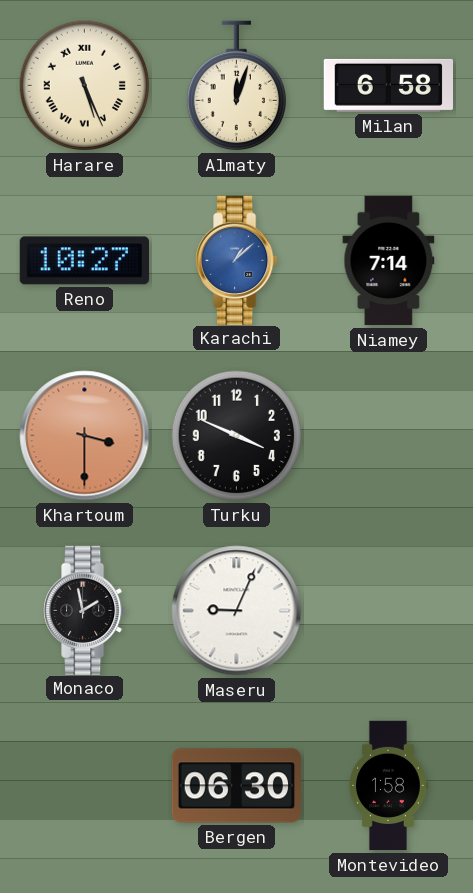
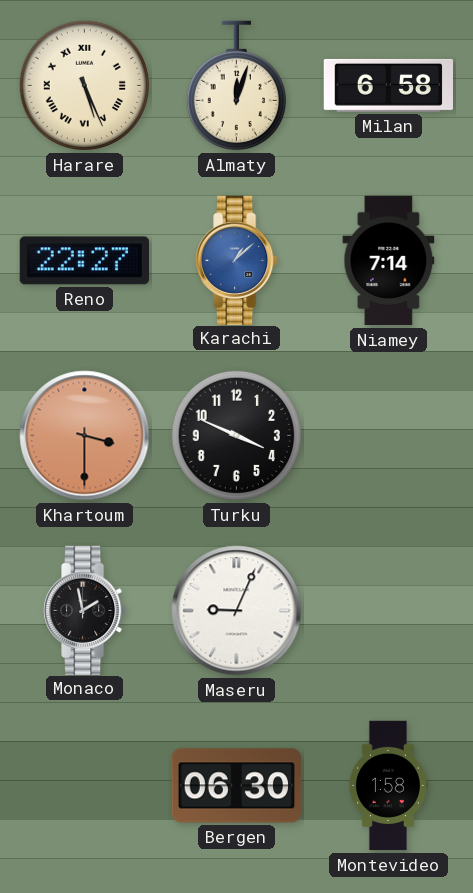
Reno: 10:27 -> 22:27
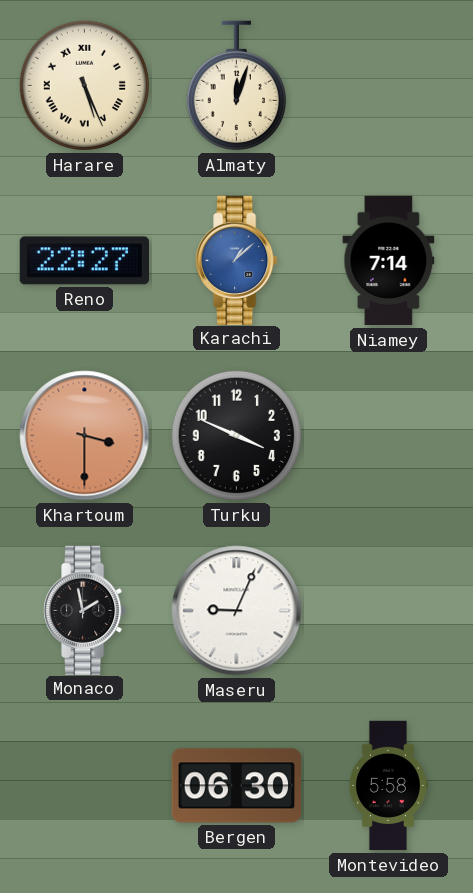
Milan: 6:58 -> none
Montevideo: 1:58 -> 5:58
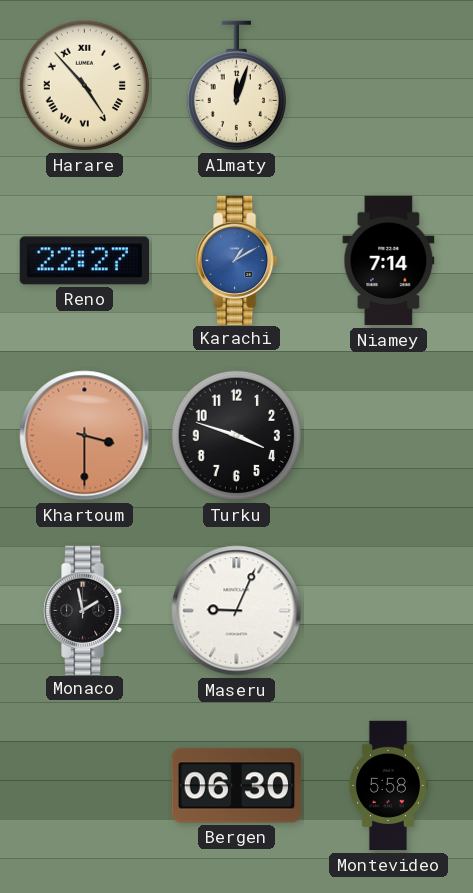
Harare: 5:26 -> 4:53
Karachi: 1:08 -> 1:10
Turku: 3:49 -> 3:48
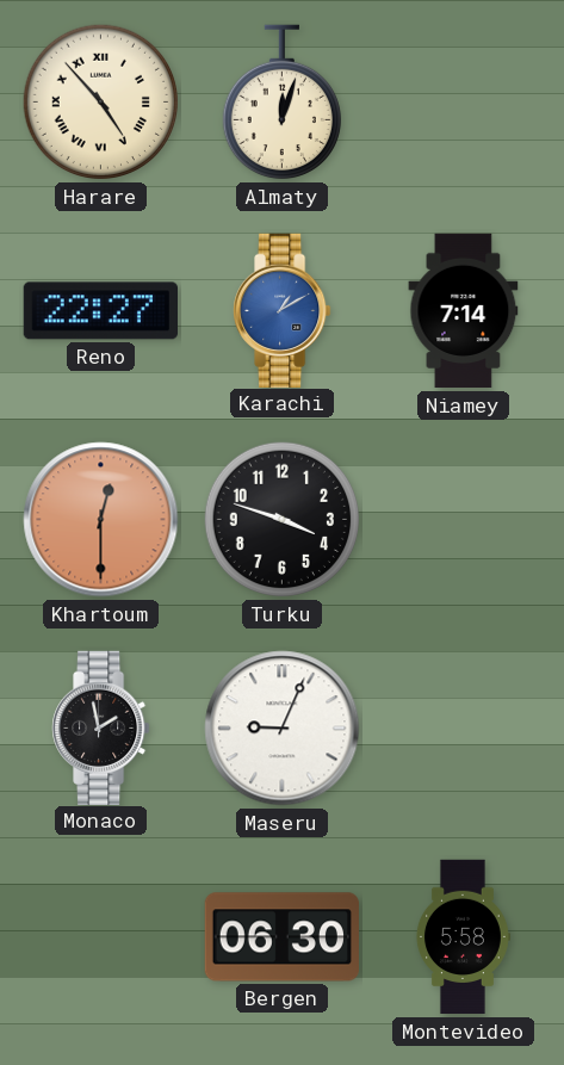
Khartoum: 3:30 -> 12:30
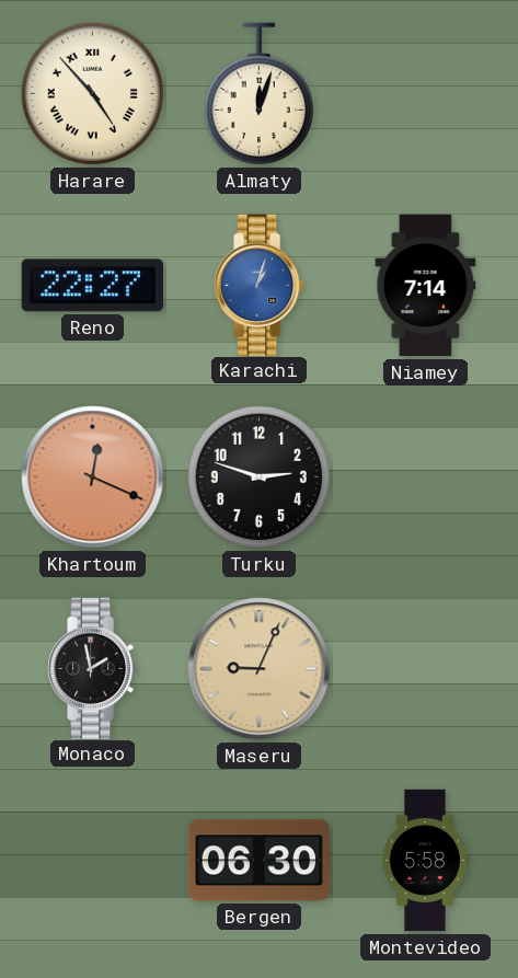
Karachi: 1:10 -> 1:03
Khartoum: 12:30 -> 12:19
Turku: 3:48 -> 2:48
Maseru dial: white -> champagne
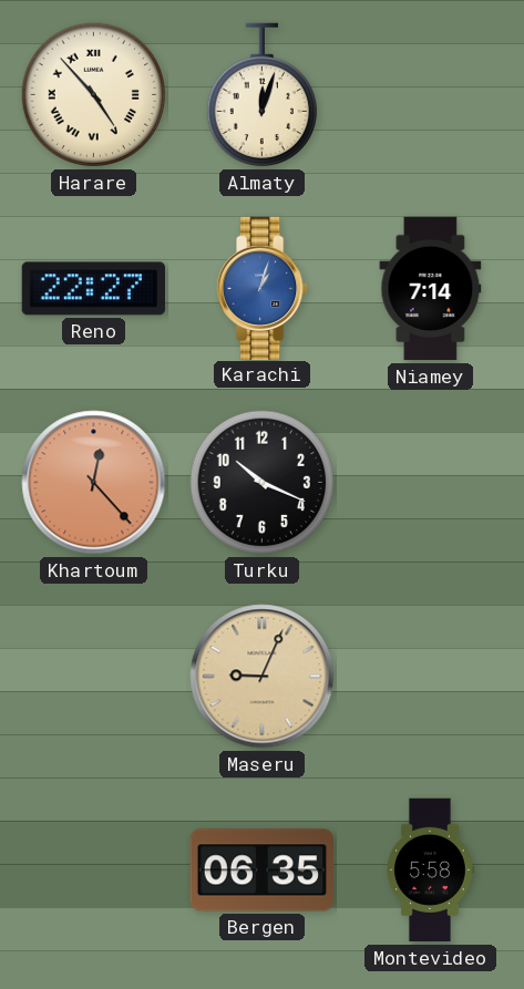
Khartoum: 12:19 -> 12:23
Turku: 2:48 -> 10:19
Monaco: 1:58 -> none
Bergen: 06:30 -> 06:35
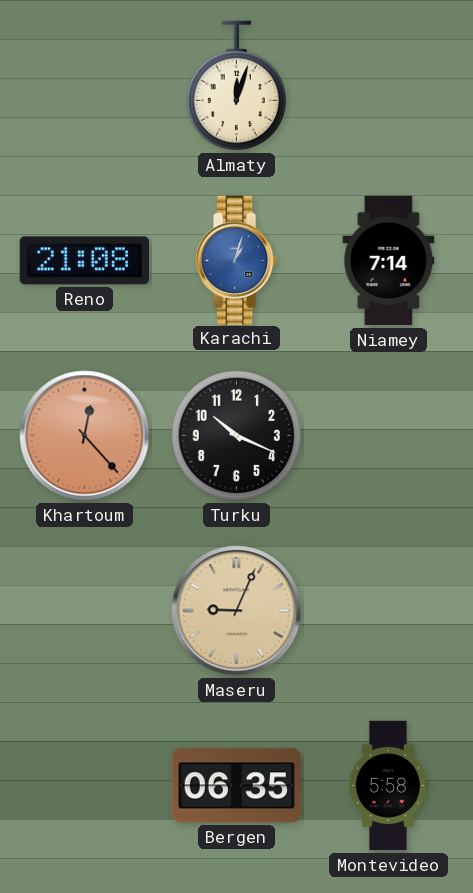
Harare: 4:53 -> none
Reno: 22:27 -> 21:08
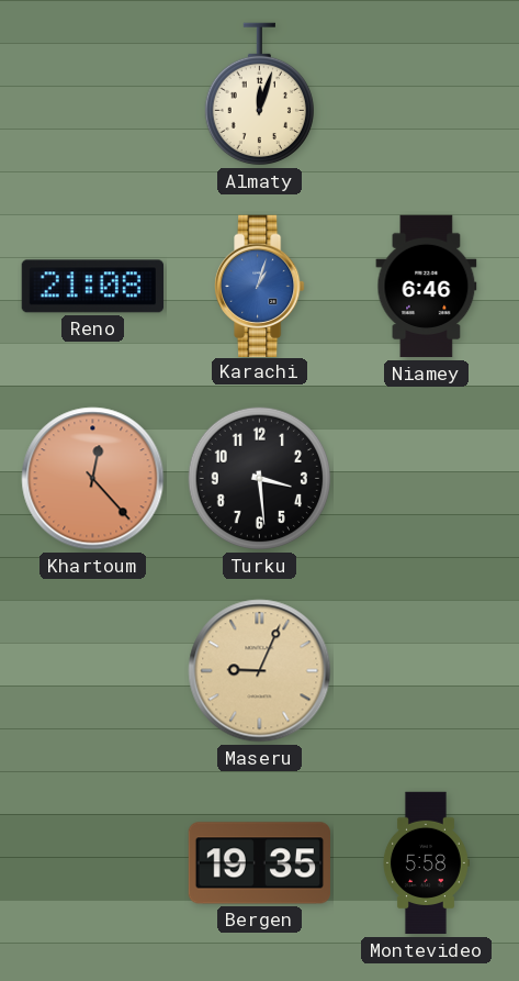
Niamey: 7:14 -> 6:46
Turku: 10:19 -> 3:29
Bergen: 06:35 -> 19:35
